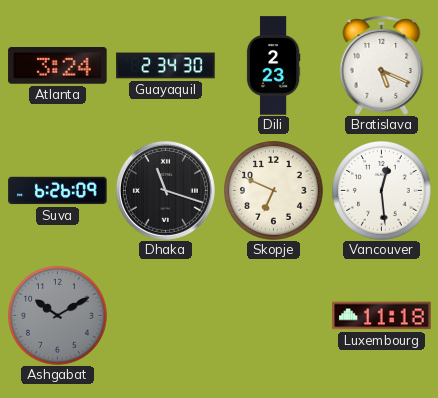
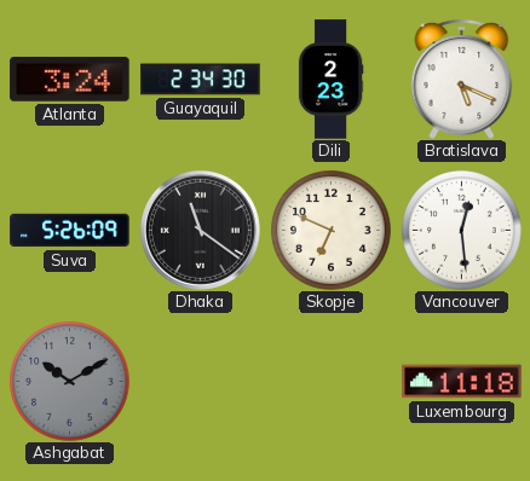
Suva: 6:26 -> 5:26
Dhaka: 11:18 -> 11:21
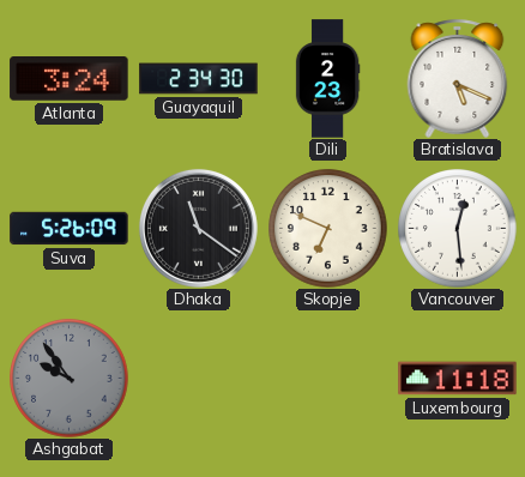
Ashgabat: 10:10 -> 9:54
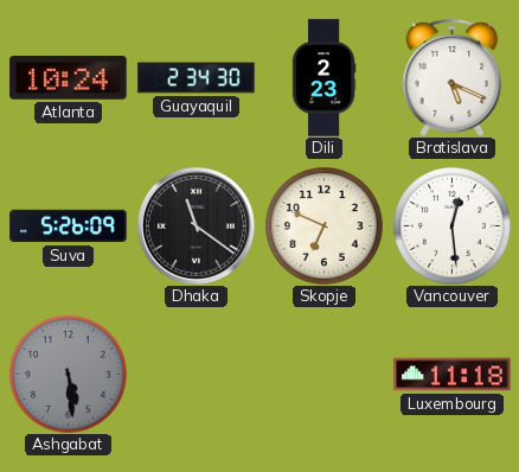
Atlanta: 3:24 -> 10:24
Ashgabat: 9:54 -> 5:29
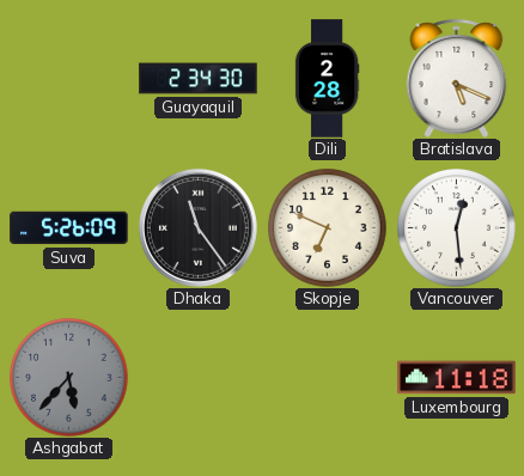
Atlanta: 10:24 -> none
Dili: 2:23 -> 2:28
Dhaka: 11:21 -> 11:24
Ashgabat: 5:29 -> 5:37
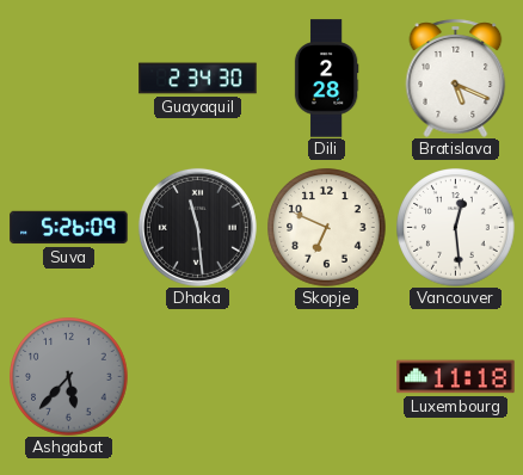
Dhaka: 11:24 -> 11:29
